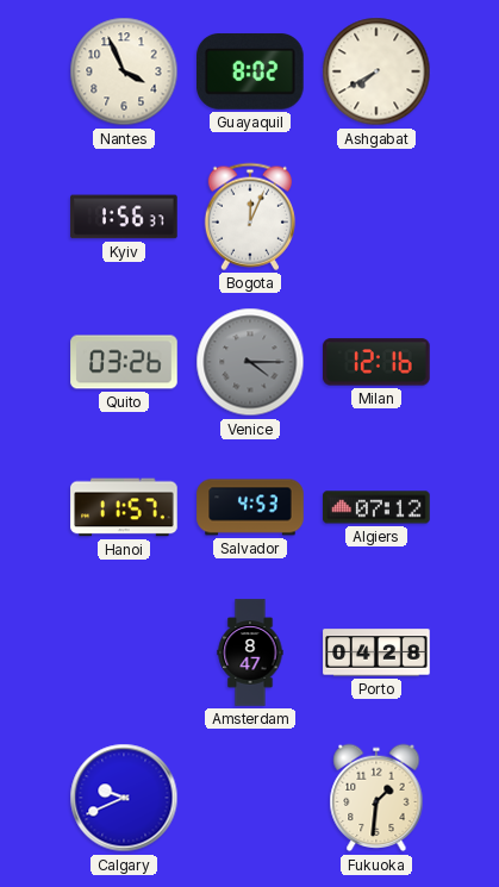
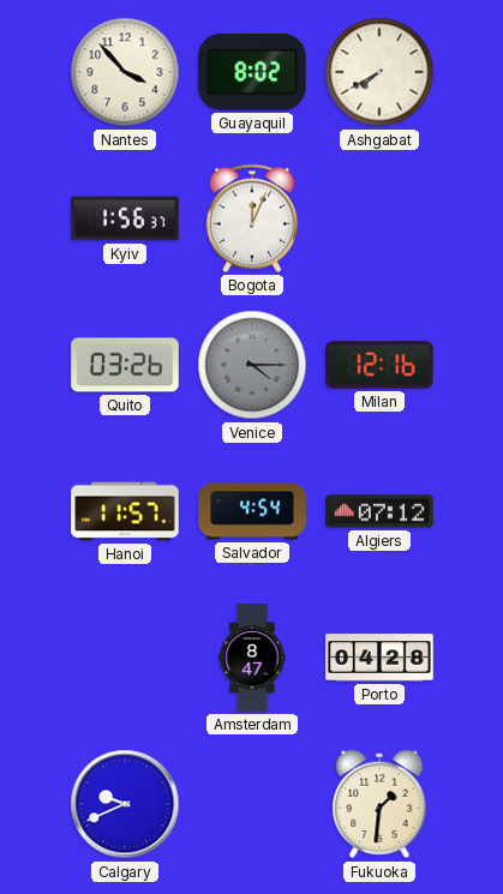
Nantes: 3:56 -> 3:53
Salvador: 4:53 -> 4:54
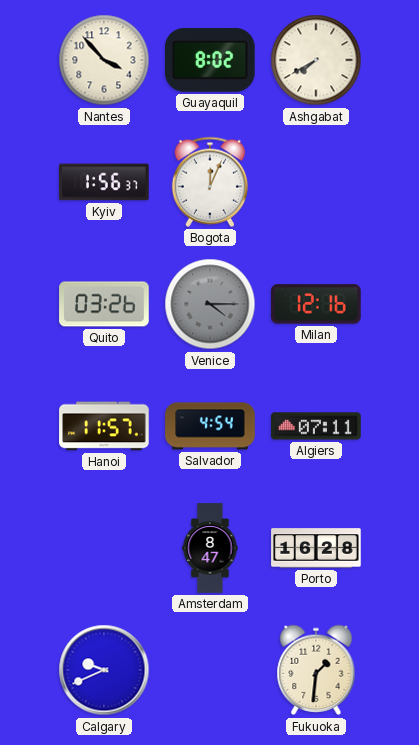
Algiers: 07:12 -> 07:11
Porto: 04:28 -> 16:28
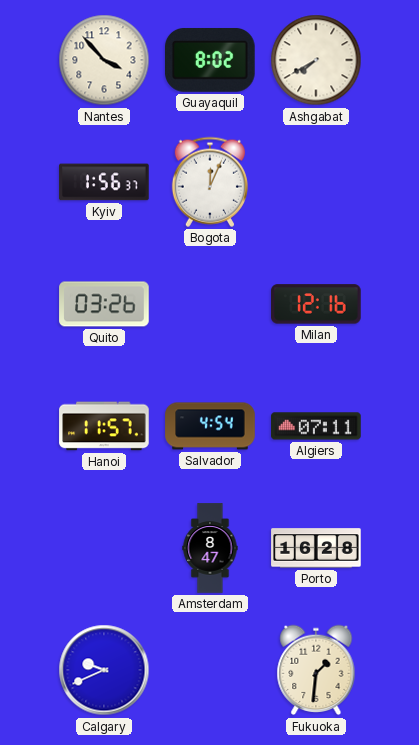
Venice: 4:15 -> none
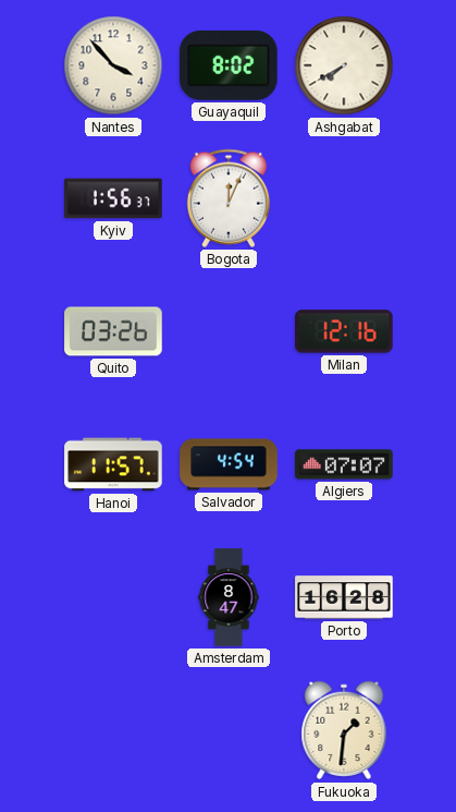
Algiers: 07:11 -> 07:07
Calgary: 9:41 -> none
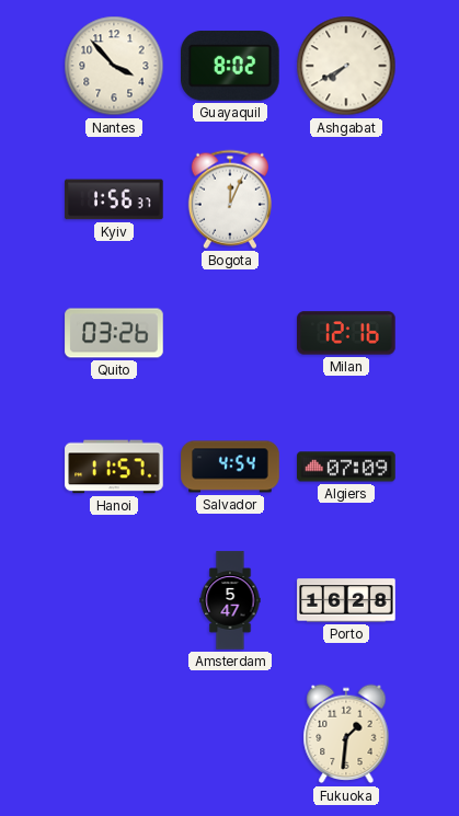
Algiers: 07:07 -> 07:09
Amsterdam: 8:47 -> 5:47
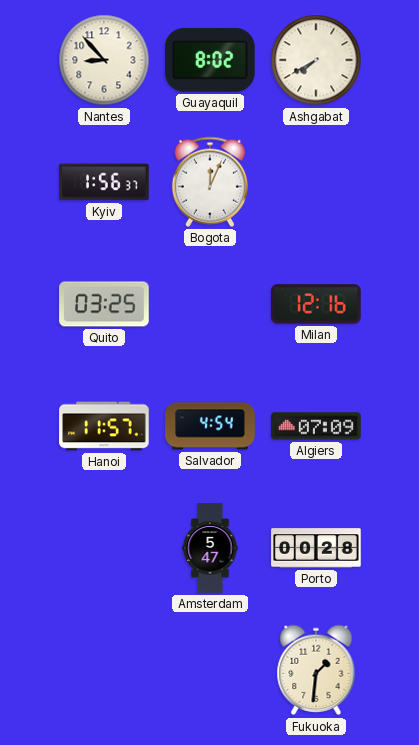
Nantes: 3:53 -> 8:53
Quito: 03:26 -> 03:25
Porto: 16:28 -> 00:28
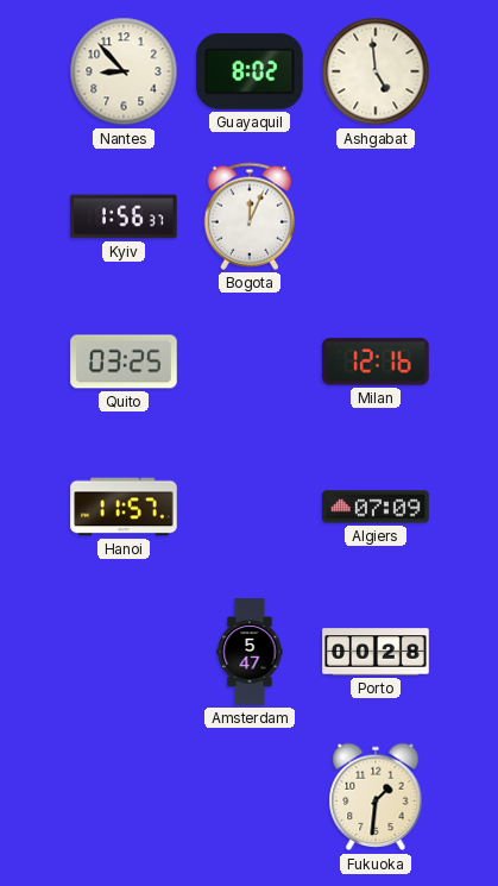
Ashgabat: 7:40 -> 4:59
Salvador: 4:54 -> none
